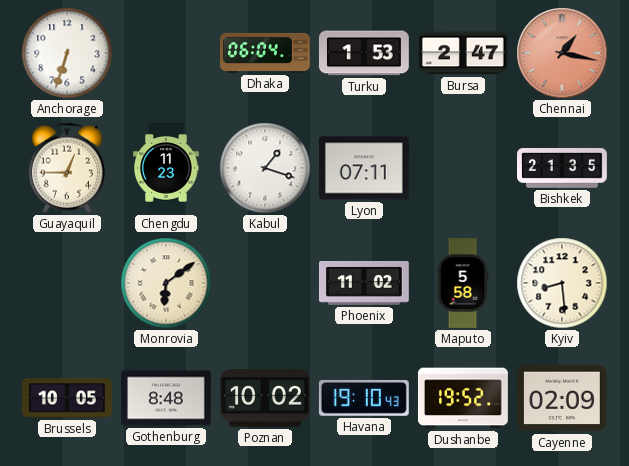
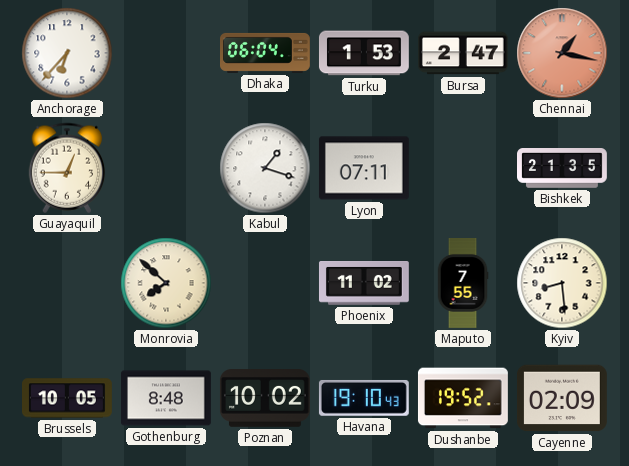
Anchorage: 6:33 -> 6:37
Chengdu: 11:23 -> none
Monrovia: 6:09 -> 7:52
Maputo: 5:58 -> 7:55
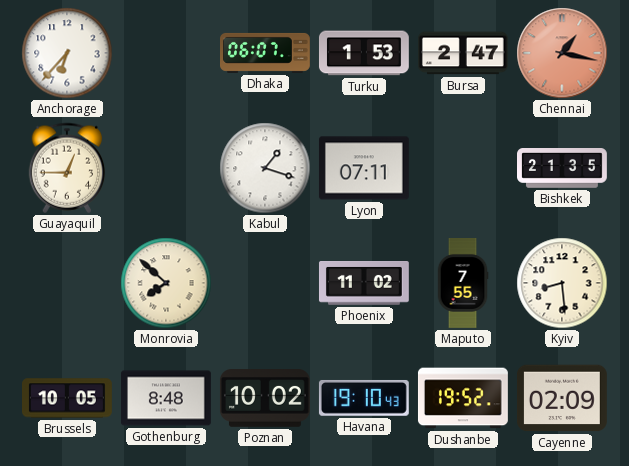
Dhaka: 06:04 -> 06:07
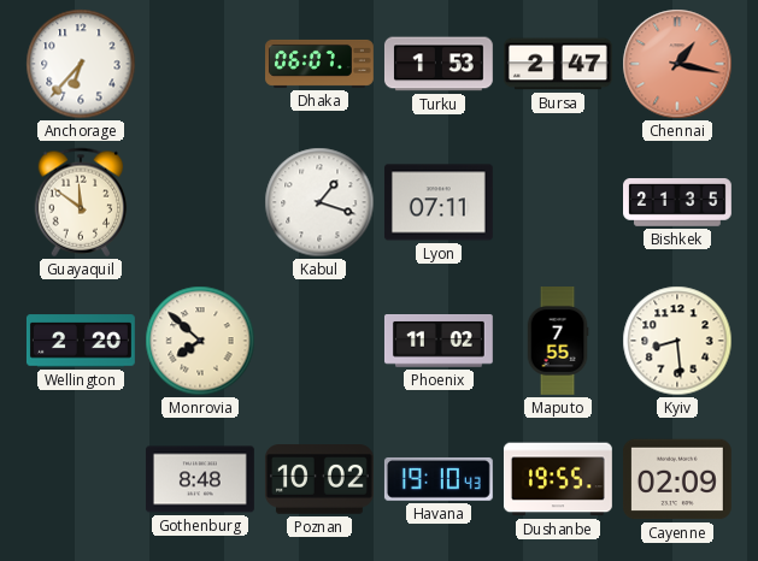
Guayaquil: 12:45 -> 11:51
Wellington: none -> 2:20
Brussels: 10:05 -> none
Dushanbe: 19:52 -> 19:55
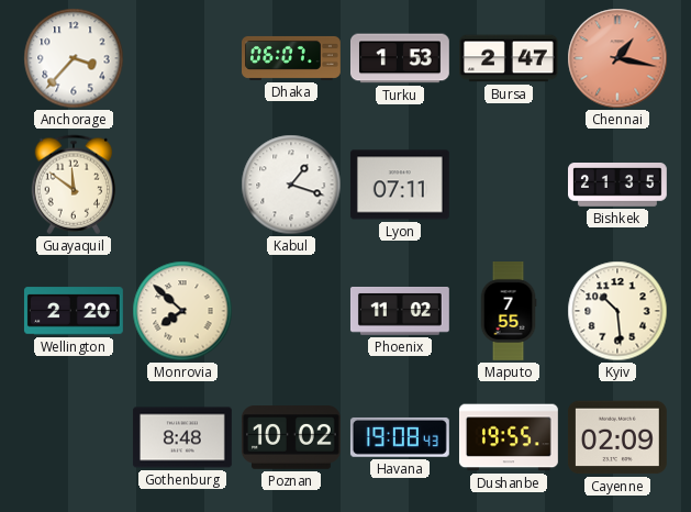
Anchorage: 6:37 -> 3:37
Kyiv: 8:29 -> 10:29
Havana: 19:10 -> 19:08
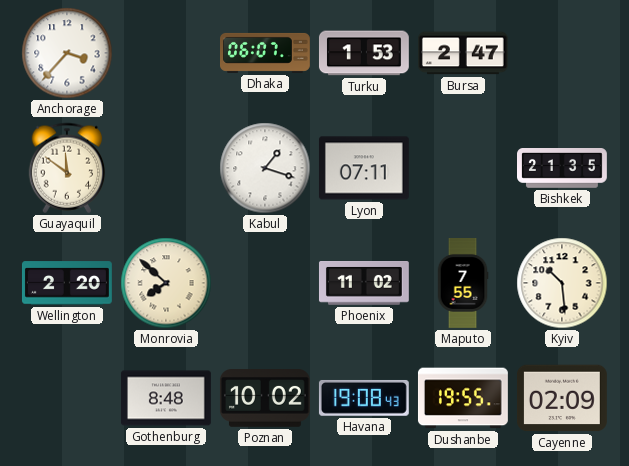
Chennai: 1:17 -> none
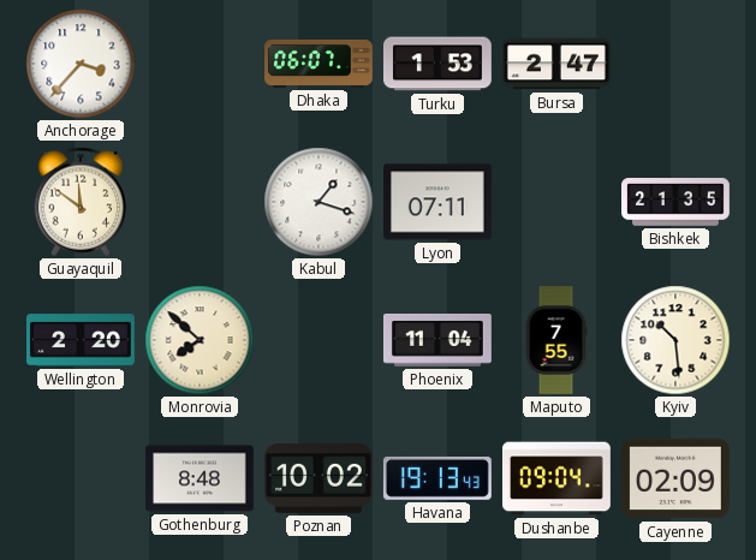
Phoenix: 11:02 -> 11:04
Havana: 19:08 -> 19:13
Dushanbe: 19:55 -> 09:04
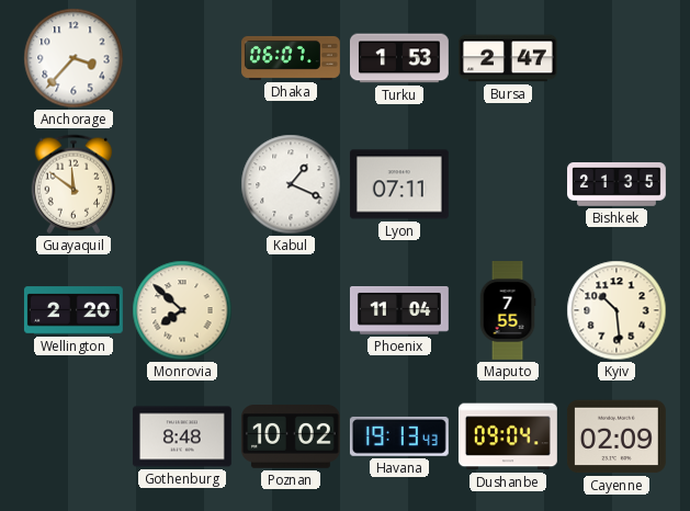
Kabul: 1:18 -> 1:19
